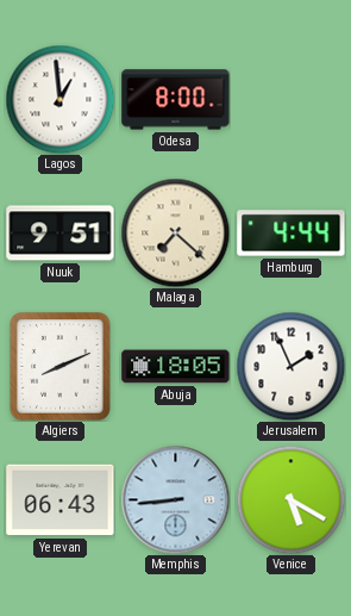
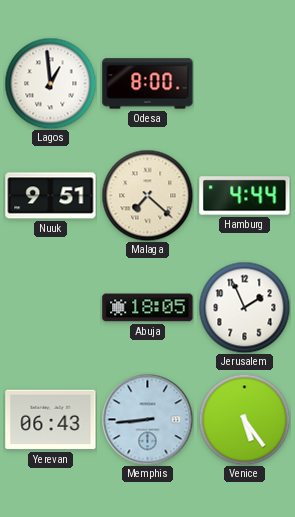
Algiers: 8:11 -> none
Venice: 5:20 -> 5:24
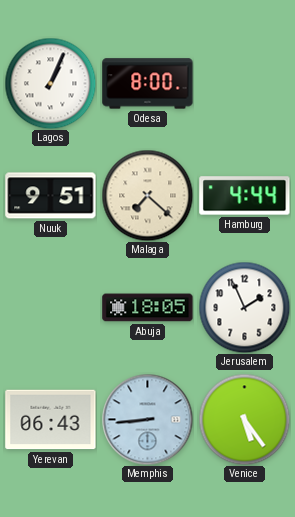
Lagos: 12:59 -> 1:04
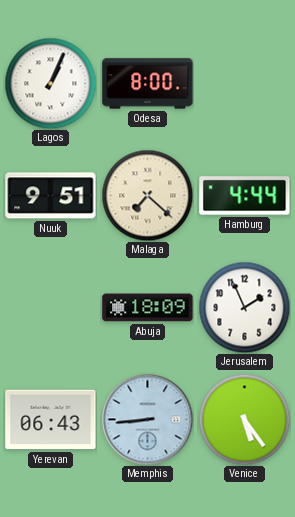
Abuja: 18:05 -> 18:09
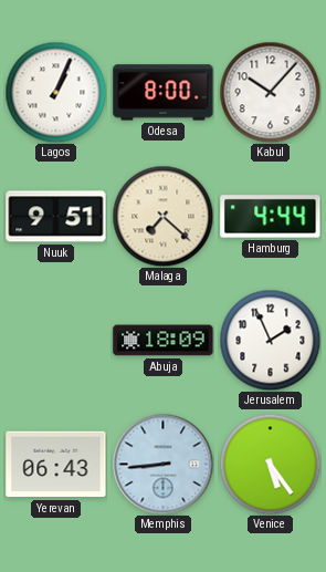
Kabul: none -> 10:07
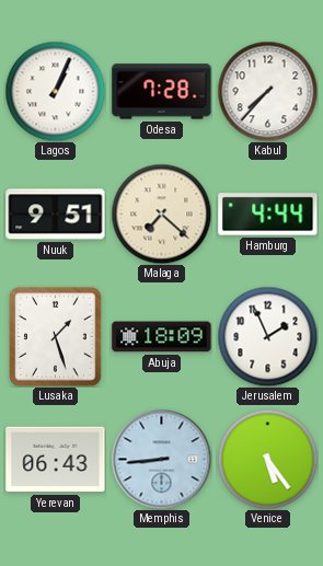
Odesa: 8:00 -> 7:28
Kabul: 10:07 -> 7:37
Lusaka: none -> 1:27
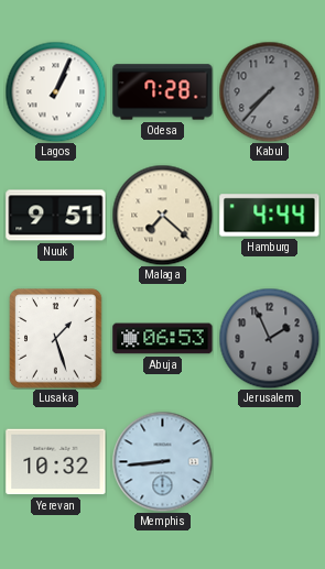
Kabul dial: white -> grey
Abuja: 18:09 -> 06:53
Jerusalem dial: white -> grey
Yerevan: 06:43 -> 10:32
Venice: 5:24 -> none
